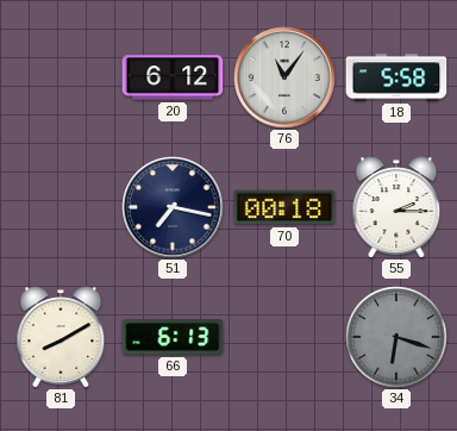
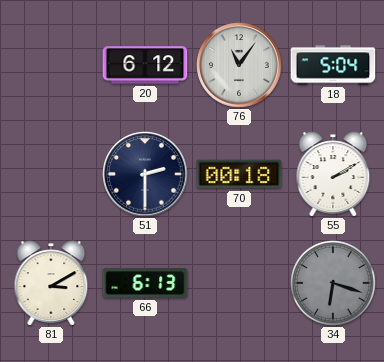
18: 5:58 -> 5:04
51: 7:17 -> 2:30
55: 2:15 -> 2:10
81: 8:10 -> 3:10
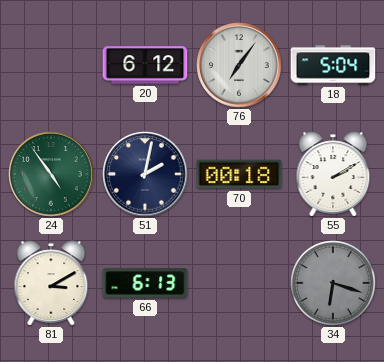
76: 11:06 -> 7:06
24: none -> 4:54
51: 2:30 -> 2:02
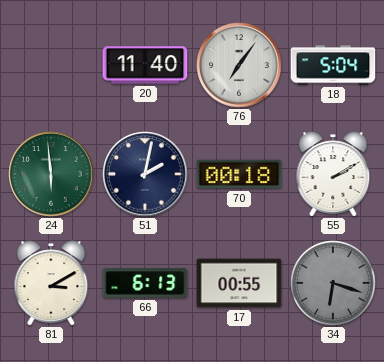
20: 6:12 -> 11:40
24: 4:54 -> 5:59
17: none -> 00:55
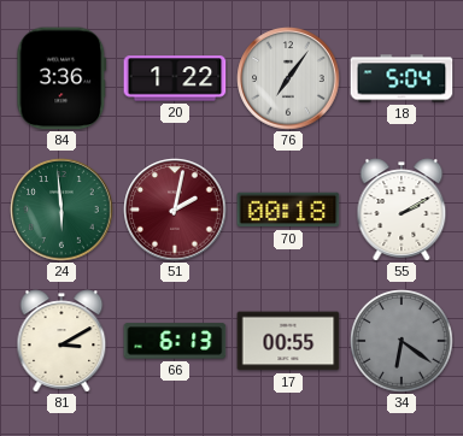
84: none -> 3:36
20: 11:40 -> 1:22
51 dial: navy -> burgundy
34: 6:18 -> 6:21
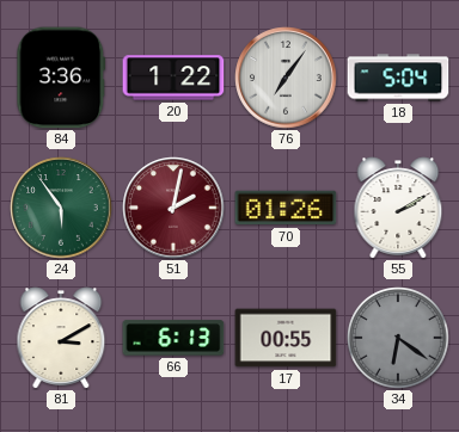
24: 5:59 -> 5:54
70: 00:18 -> 01:26
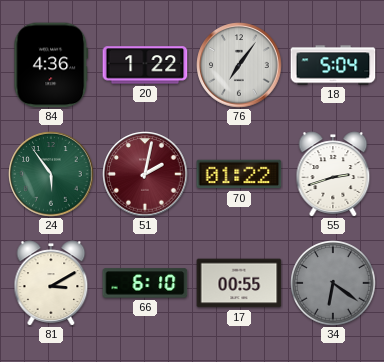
84: 3:36 -> 4:36
70: 01:26 -> 01:22
55: 2:10 -> 2:42
66: 6:13 -> 6:10
